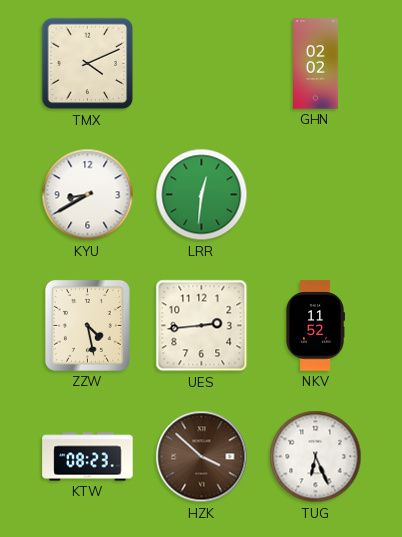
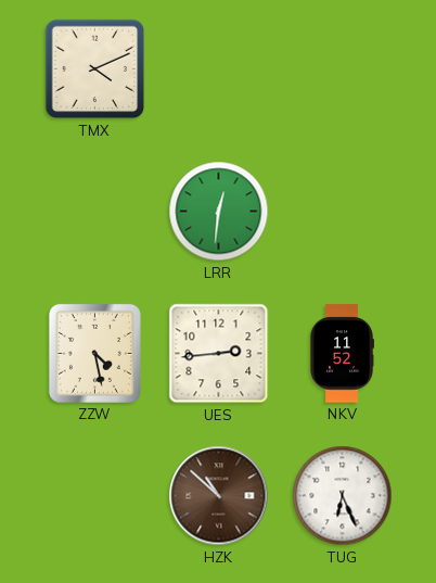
GHN: 02:02 -> none
KYU: 8:40 -> none
KTW: 08:23 -> none
HZK: 3:52 -> 10:52
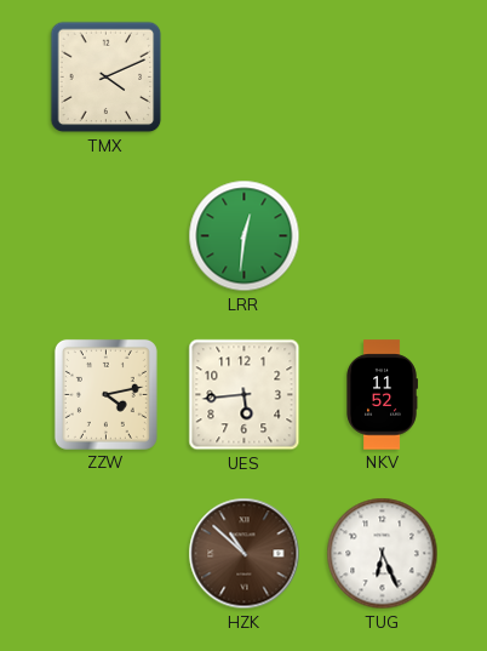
ZZW: 4:28 -> 4:13
UES: 2:44 -> 5:44
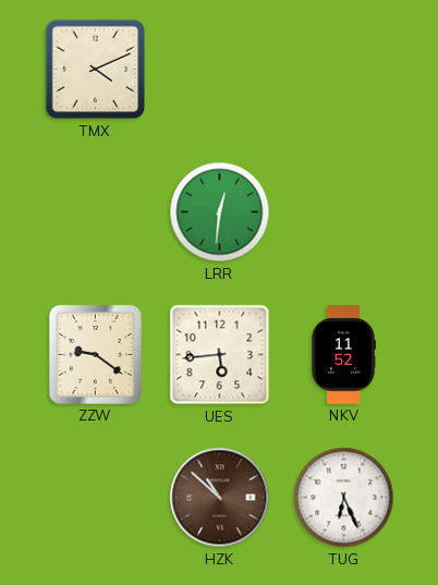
ZZW: 4:13 -> 9:21
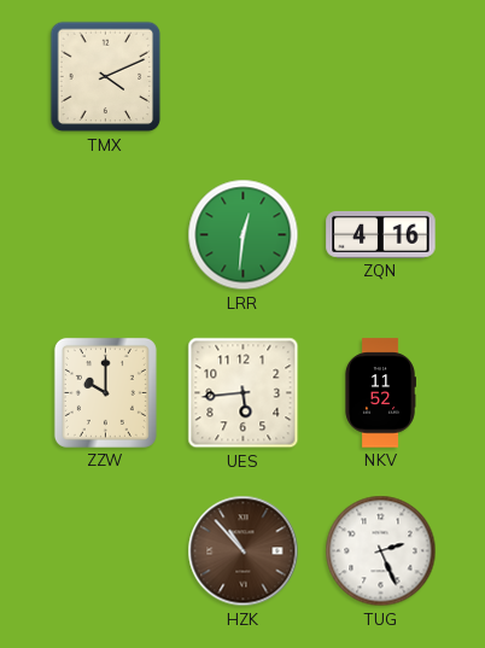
ZQN: none -> 4:16
ZZW: 9:21 -> 10:00
HZK: 10:52 -> 10:53
TUG: 6:26 -> 2:26
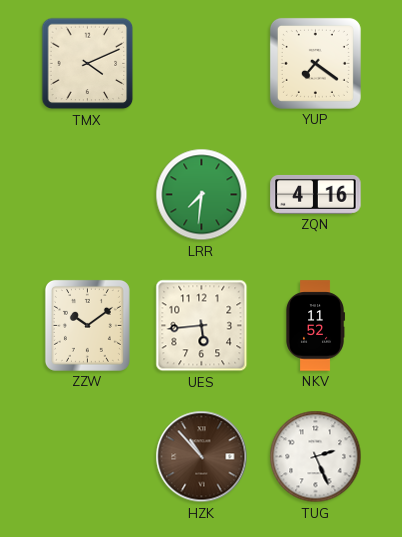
YUP: none -> 7:21
LRR: 12:31 -> 7:31
ZZW: 10:00 -> 10:09
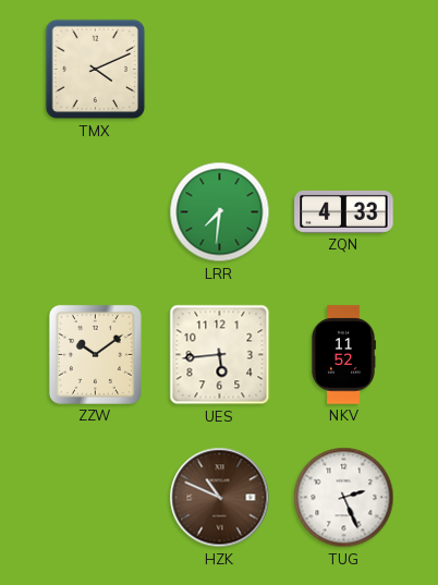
YUP: 7:21 -> none
ZQN: 4:16 -> 4:33
HZK: 10:53 -> 10:49
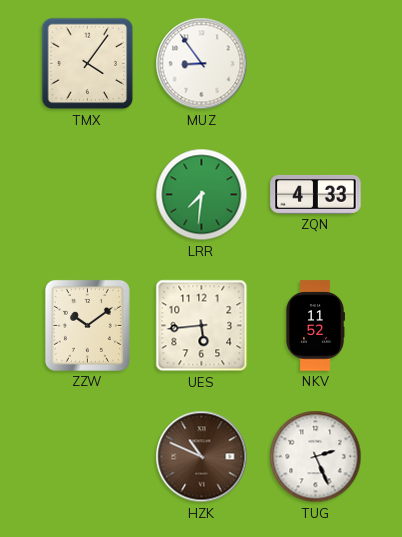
TMX: 4:11 -> 4:06
MUZ: none -> 8:54
